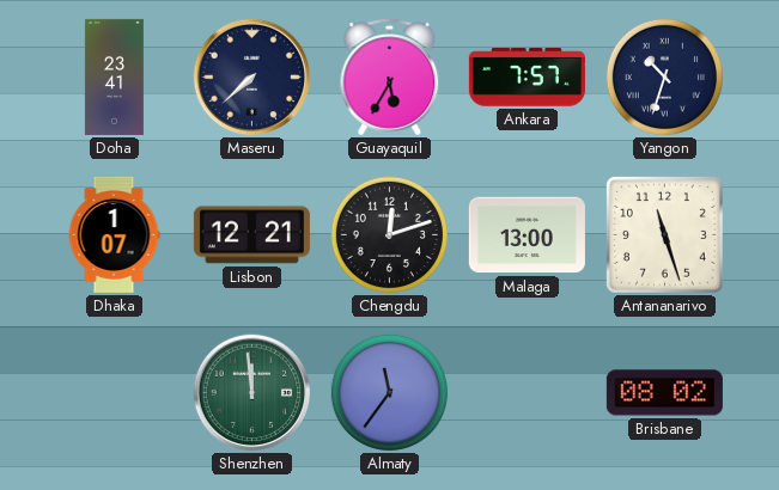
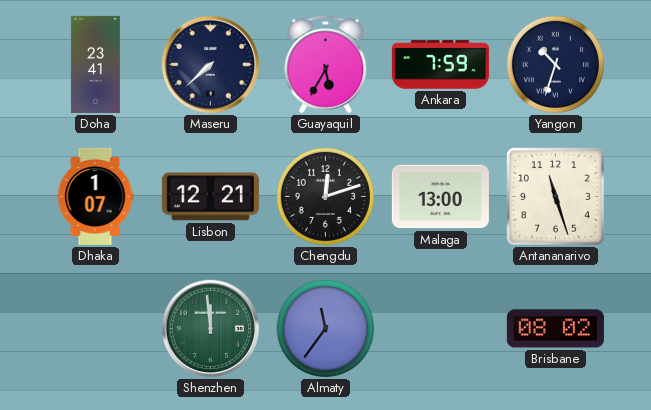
Ankara: 7:57 -> 7:59
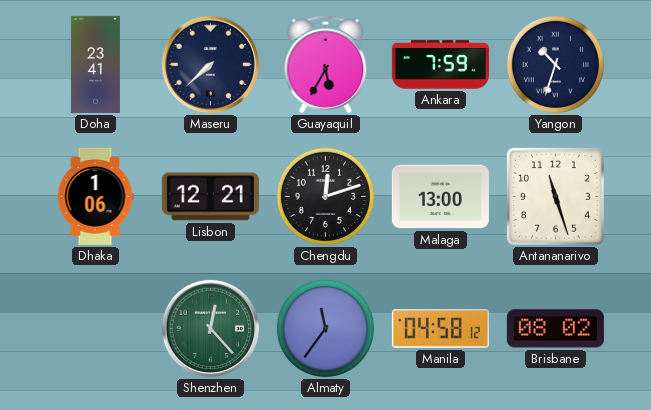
Dhaka: 1:07 -> 1:06
Shenzhen: 11:59 -> 12:23
Manila: none -> 04:58
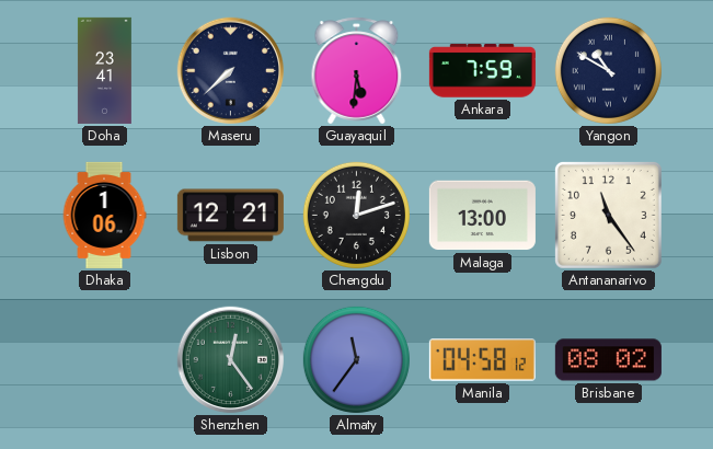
Guayaquil: 5:35 -> 5:31
Yangon: 10:33 -> 10:50
Antananarivo: 11:27 -> 11:24
Shenzhen: 12:23 -> 12:24
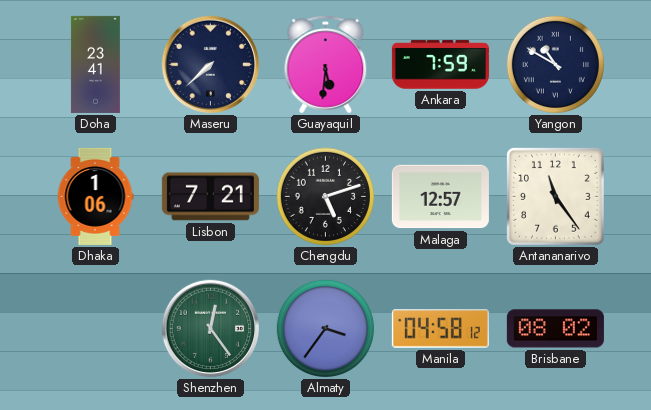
Lisbon: 12:21 -> 7:21
Chengdu: 12:12 -> 5:12
Malaga: 13:00 -> 12:57
Almaty: 11:36 -> 3:36
